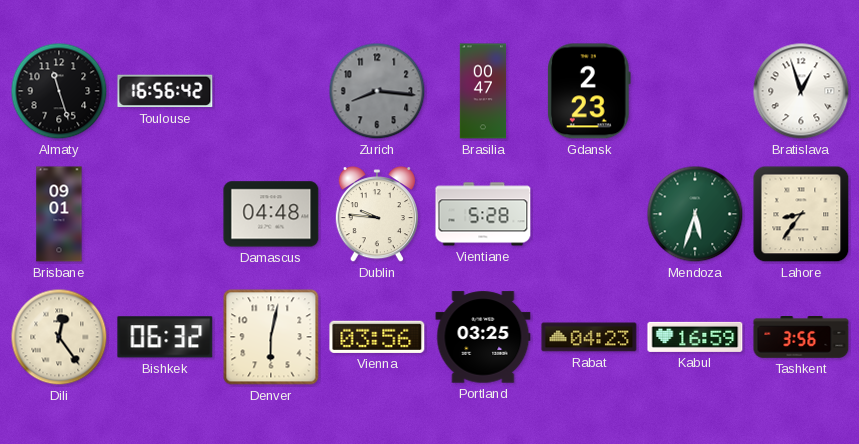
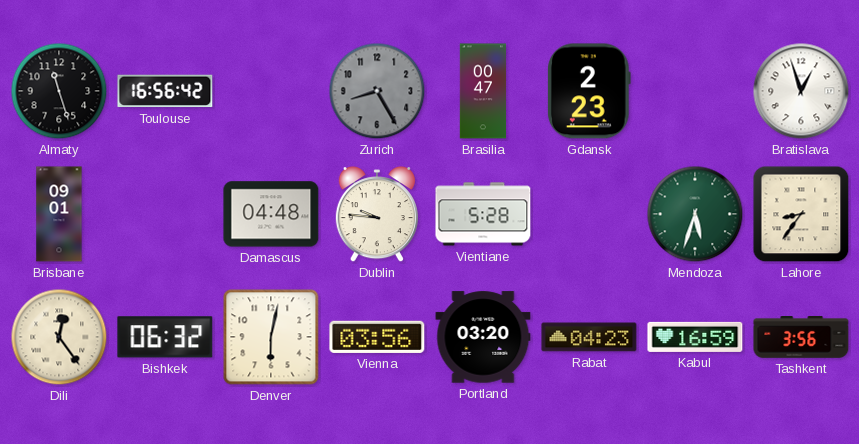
Zurich: 8:16 -> 8:25
Portland: 03:25 -> 03:20
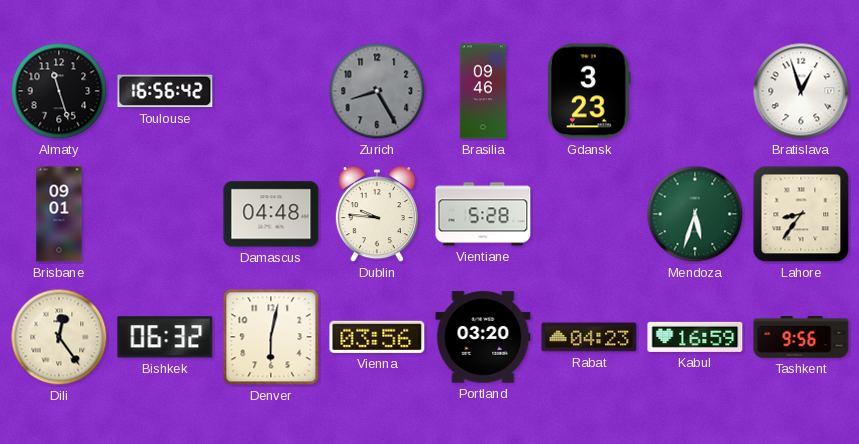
Brasilia: 00:47 -> 09:46
Gdansk: 2:23 -> 3:23
Tashkent: 3:56 -> 9:56
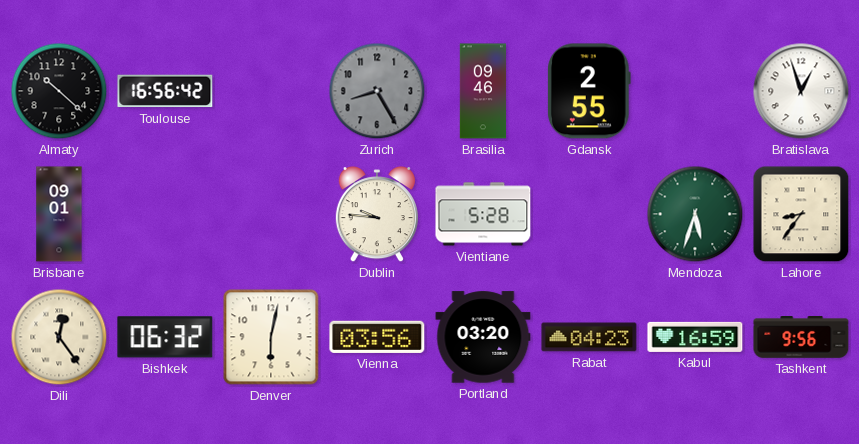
Almaty: 11:27 -> 10:22
Gdansk: 3:23 -> 2:55
Damascus: 04:48 -> none
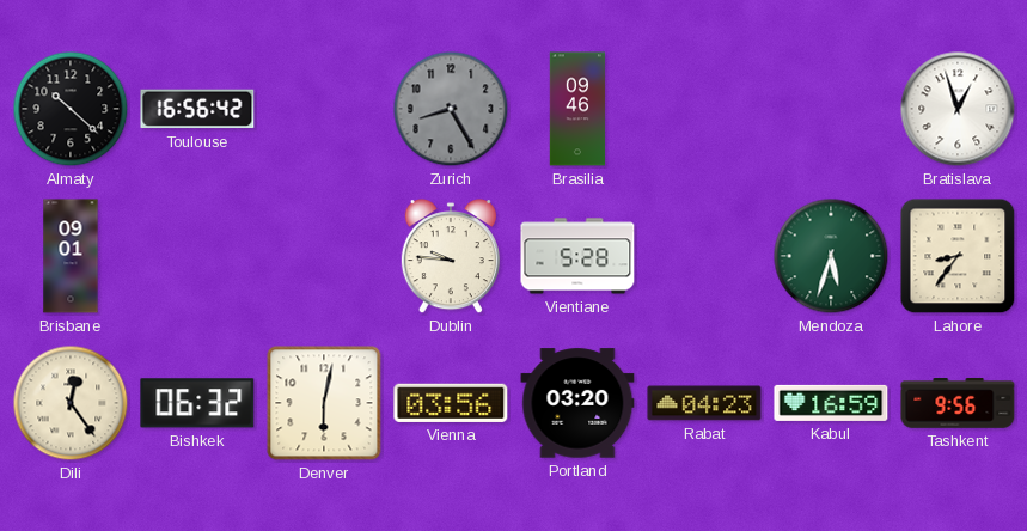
Gdansk: 2:55 -> none
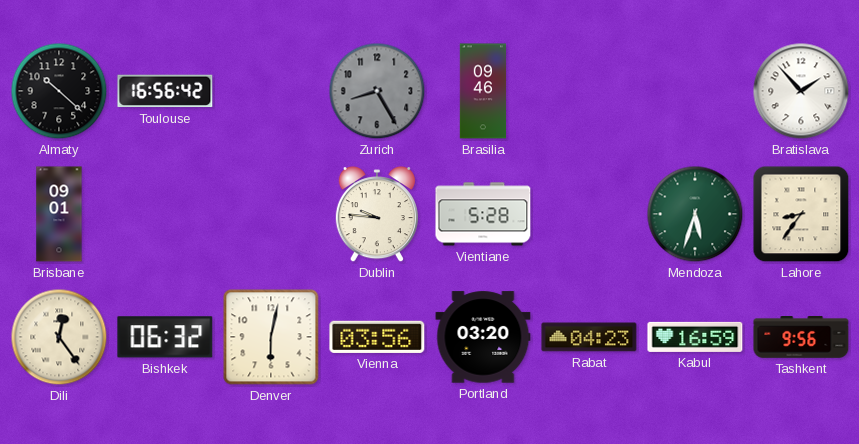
Bratislava: 12:57 -> 1:53
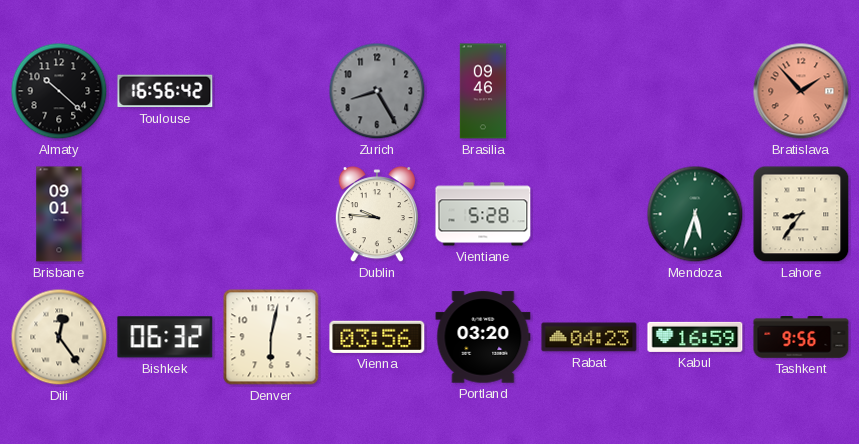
Bratislava dial: white -> salmon
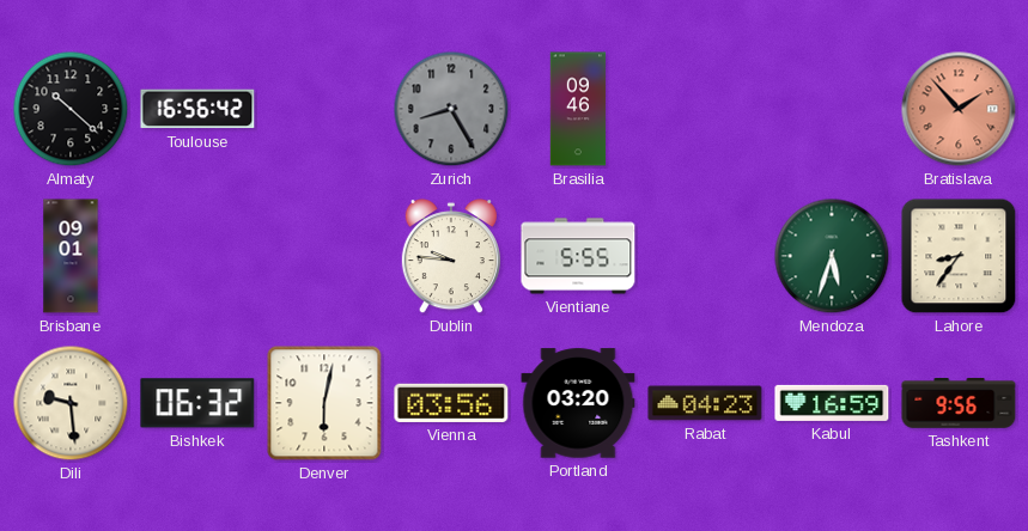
Vientiane: 5:28 -> 5:55
Dili: 12:24 -> 9:29
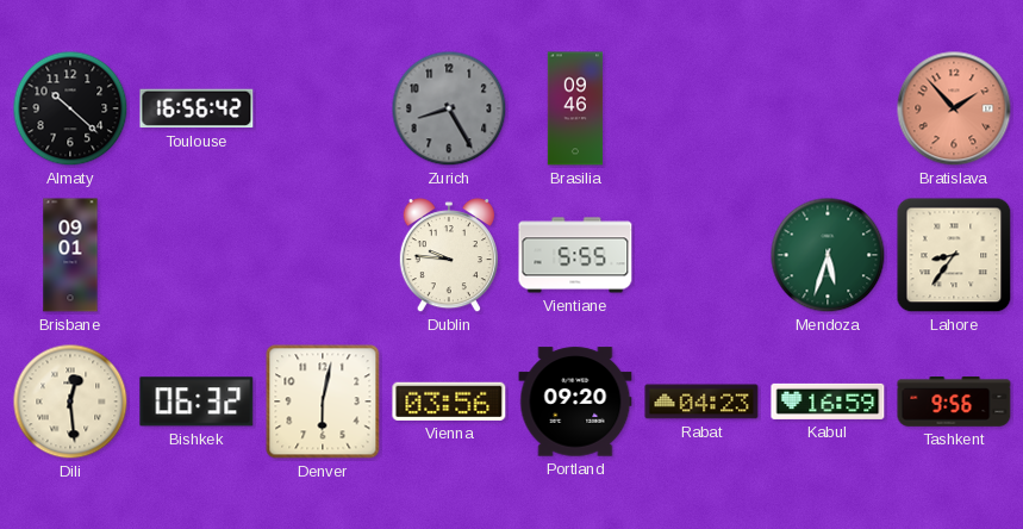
Dili: 9:29 -> 12:29
Portland: 03:20 -> 09:20
